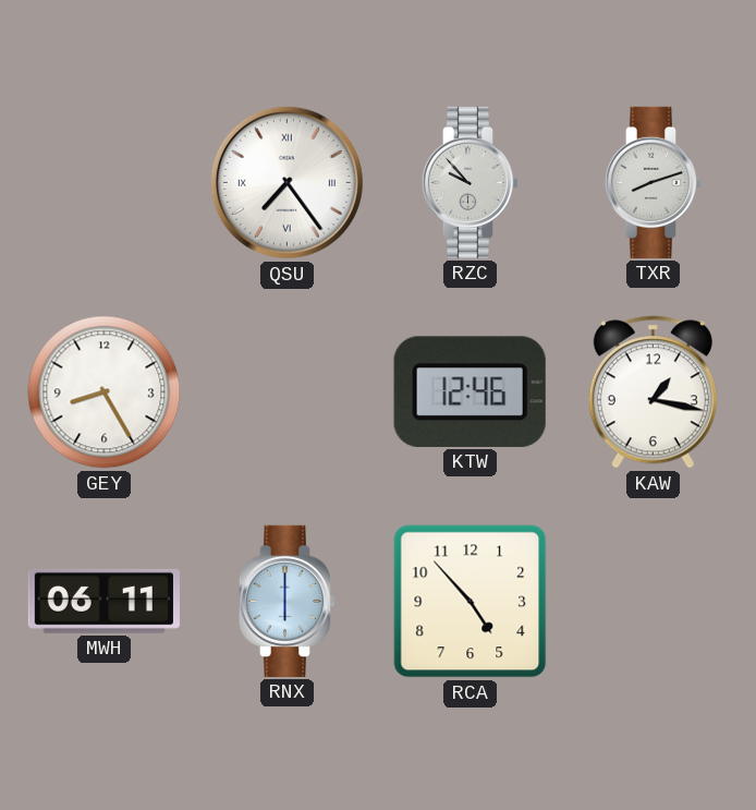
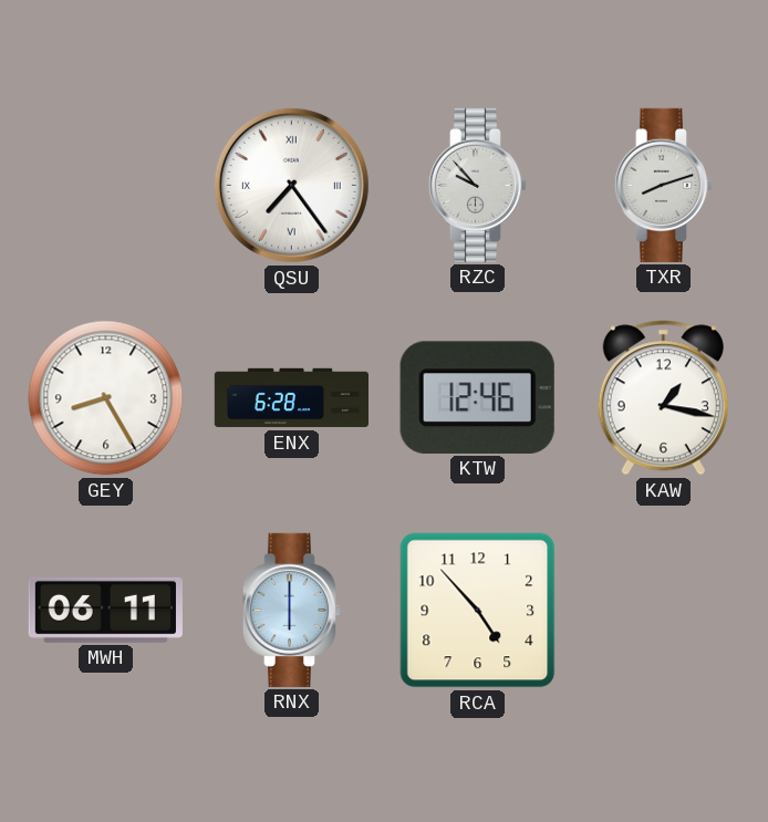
ENX: none -> 6:28
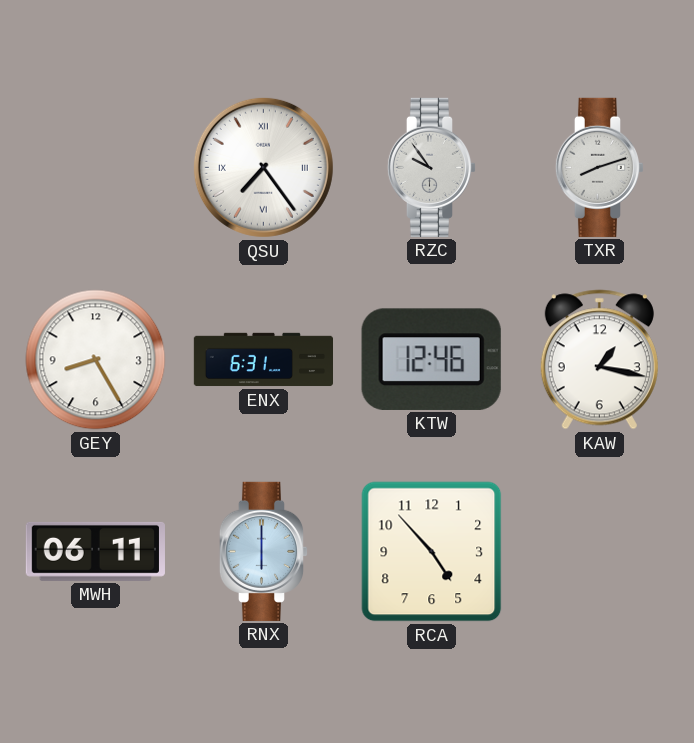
RZC: 9:53 -> 9:54
ENX: 6:28 -> 6:31
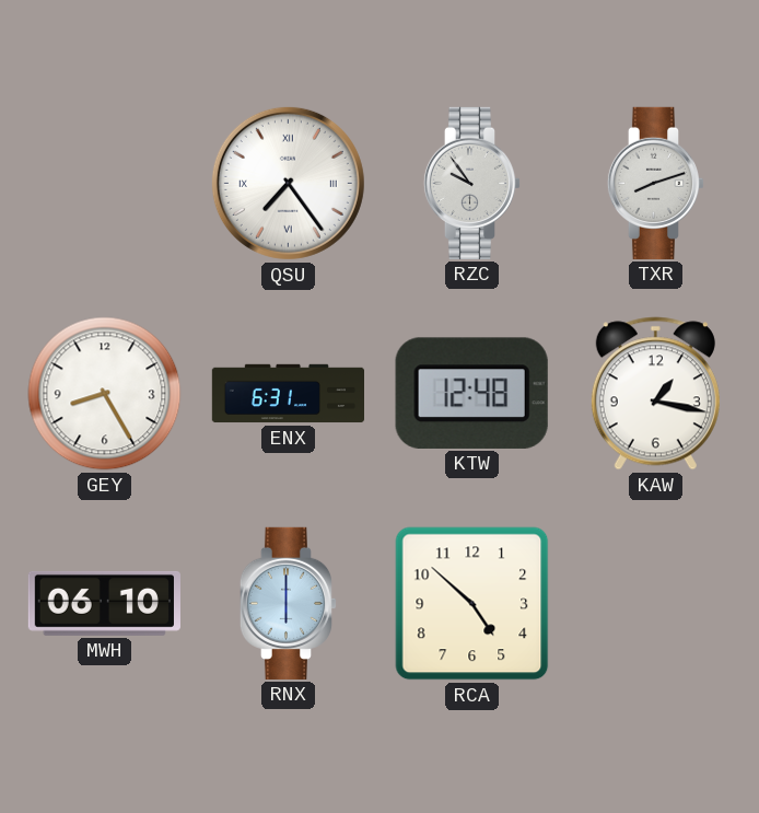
KTW: 12:46 -> 12:48
MWH: 06:11 -> 06:10
RCA: 4:53 -> 4:52
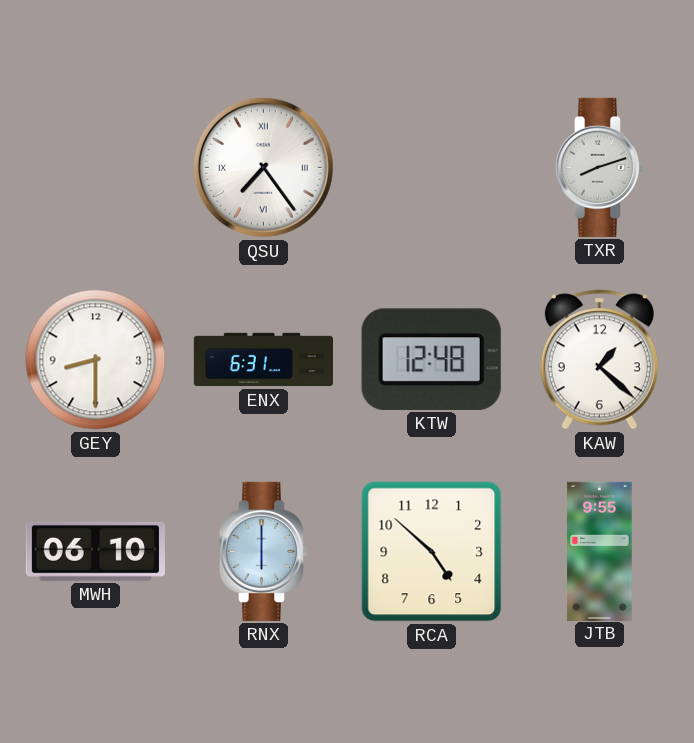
RZC: 9:54 -> none
GEY: 8:25 -> 8:30
KAW: 1:17 -> 1:22
JTB: none -> 9:55
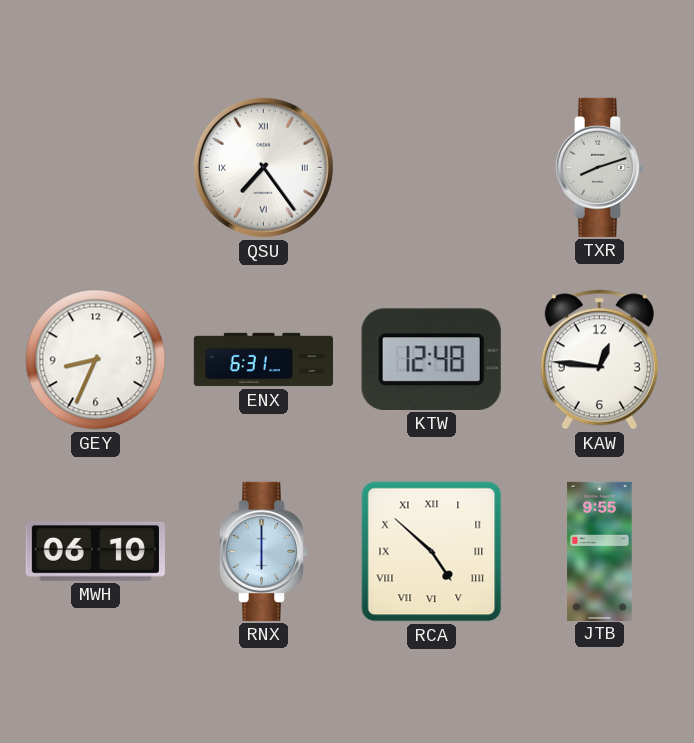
GEY: 8:30 -> 8:34
KAW: 1:22 -> 12:46
RCA numerals: Arabic -> Roman
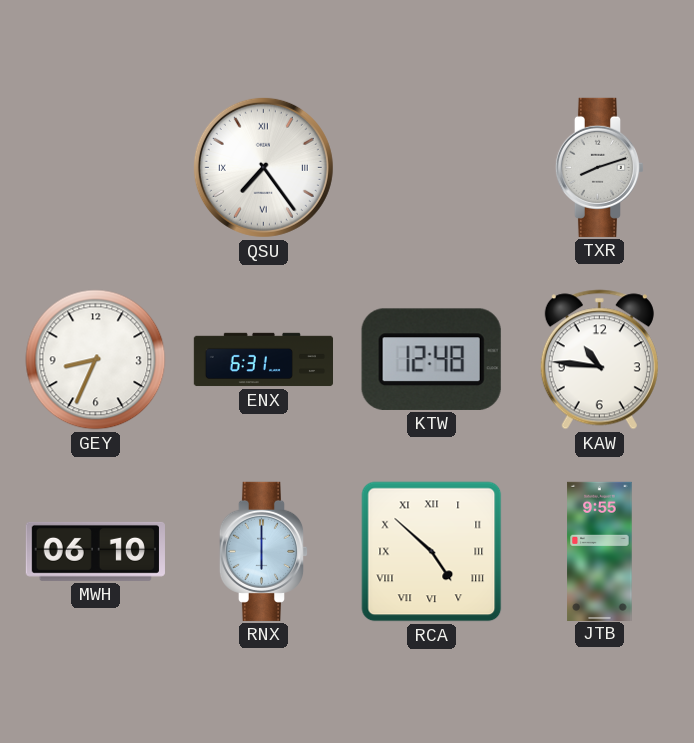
KAW: 12:46 -> 10:46
